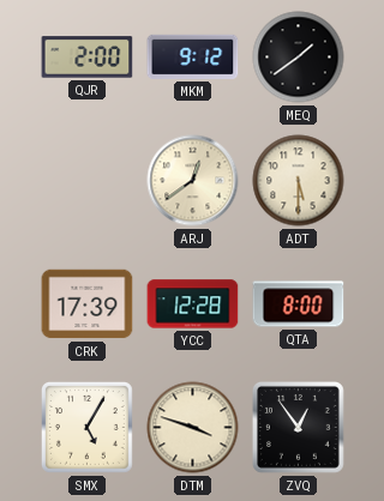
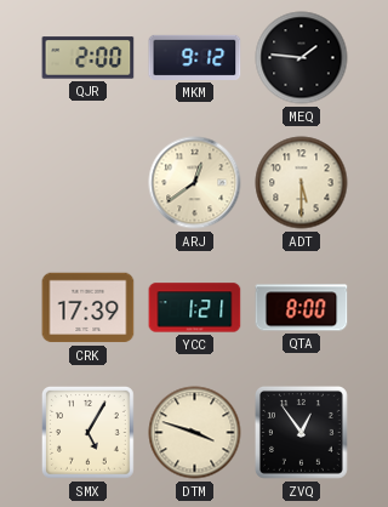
MEQ: 1:39 -> 1:46
YCC: 12:28 -> 1:21
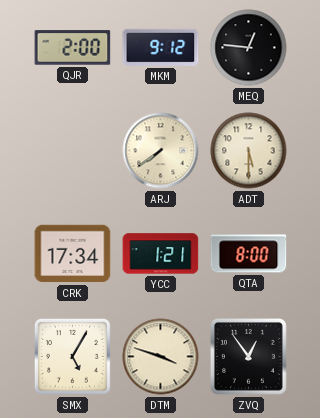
MEQ: 1:46 -> 12:46
ARJ: 12:39 -> 7:39
CRK: 17:39 -> 17:34
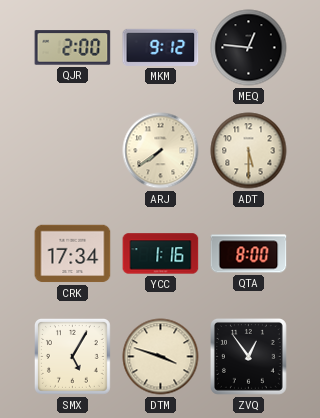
YCC: 1:21 -> 1:16
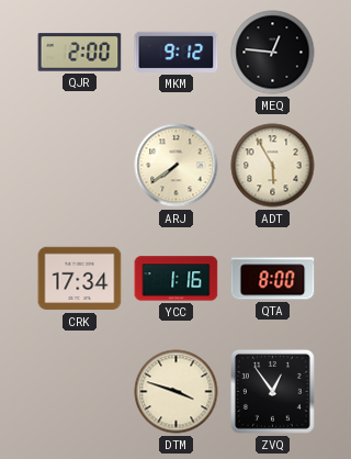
ADT: 5:30 -> 5:55
SMX: 5:05 -> none
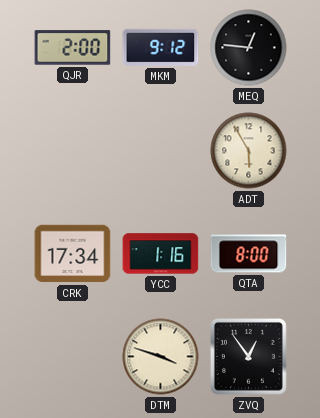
ARJ: 7:39 -> none
